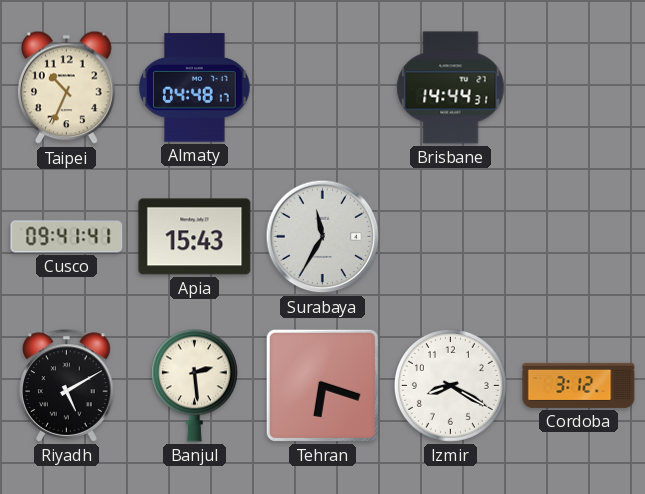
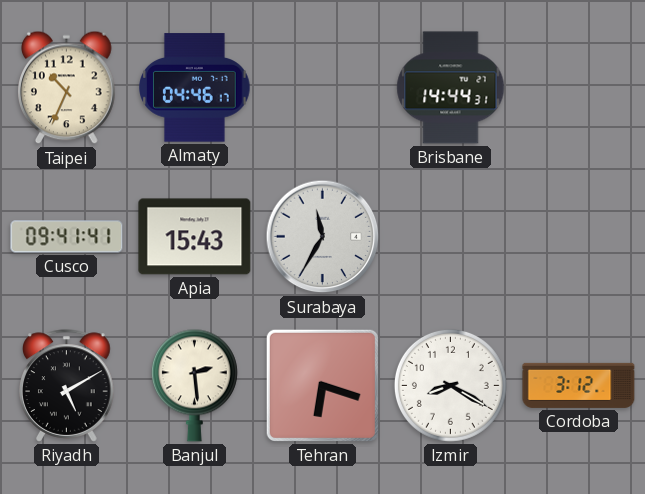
Almaty: 04:48 -> 04:46
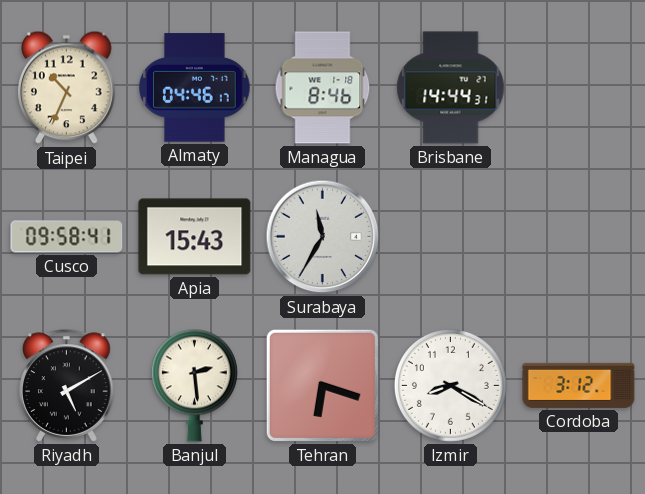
Managua: none -> 8:46
Cusco: 09:41 -> 09:58
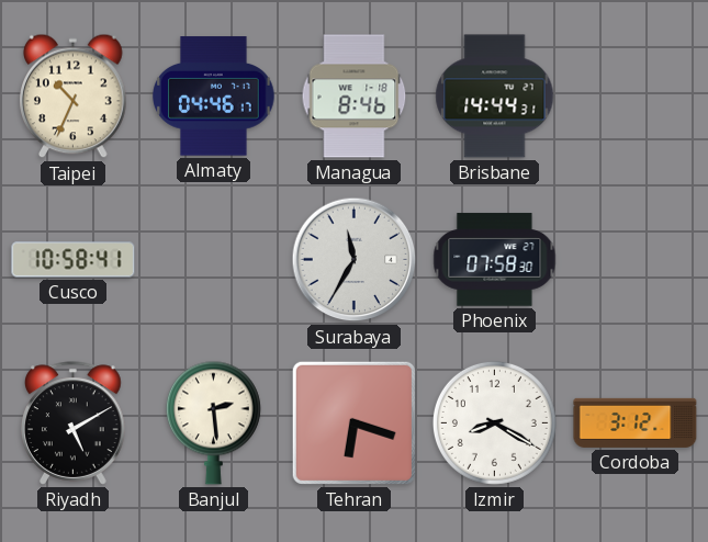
Cusco: 09:58 -> 10:58
Apia: 15:43 -> none
Phoenix: none -> 07:58
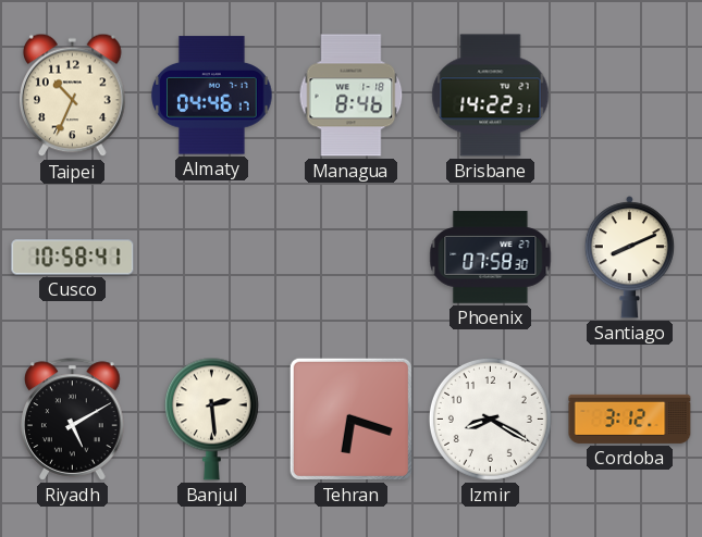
Brisbane: 14:44 -> 14:22
Surabaya: 11:35 -> none
Santiago: none -> 8:11
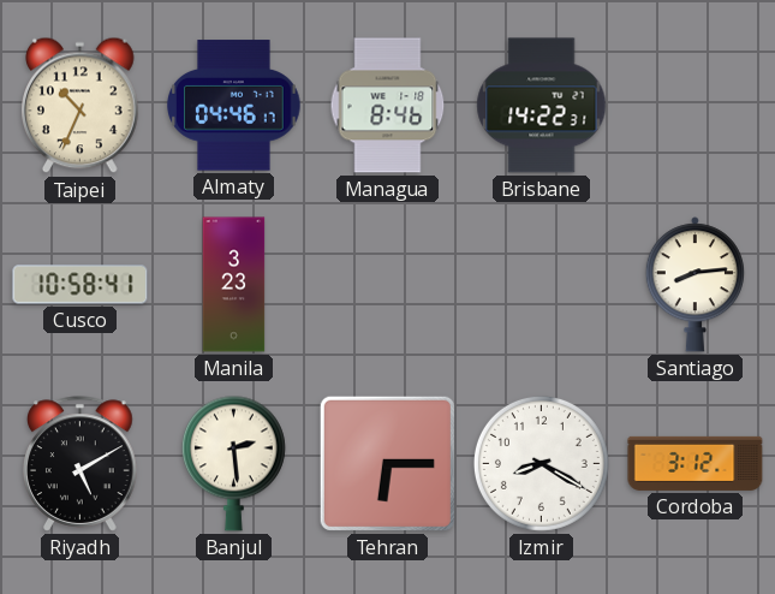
Manila: none -> 3:23
Phoenix: 07:58 -> none
Santiago: 8:11 -> 8:14
Tehran: 6:18 -> 6:15
